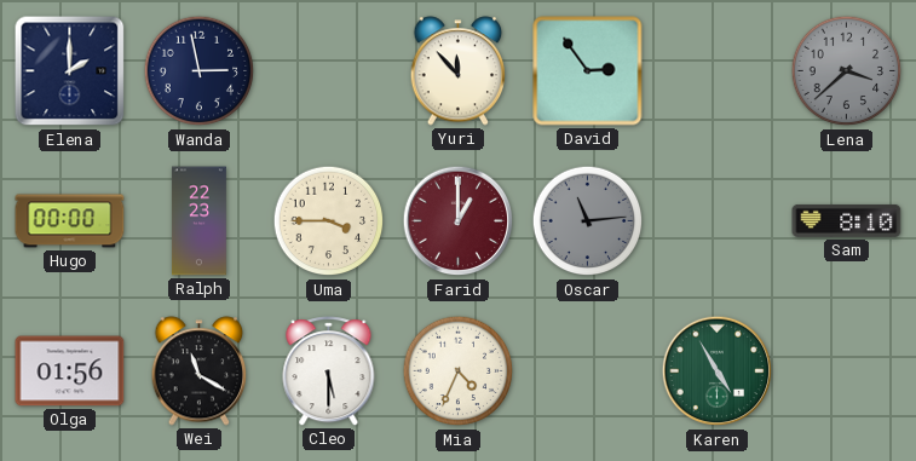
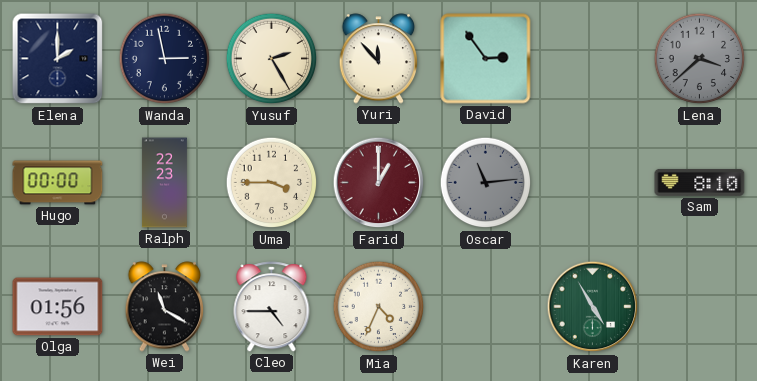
Yusuf: none -> 2:25
Cleo: 5:30 -> 4:45
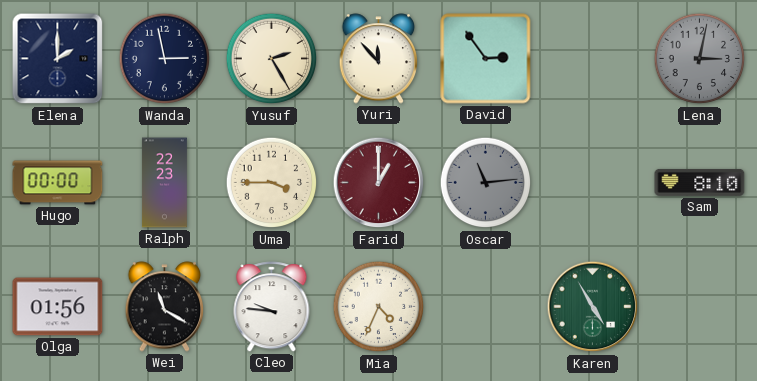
Lena: 3:38 -> 3:02
Cleo: 4:45 -> 9:46
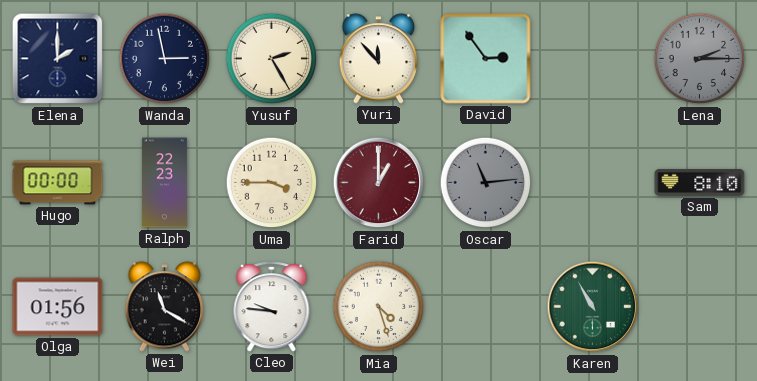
Lena: 3:02 -> 2:15
Mia: 4:34 -> 4:27
Karen: 4:55 -> 10:55
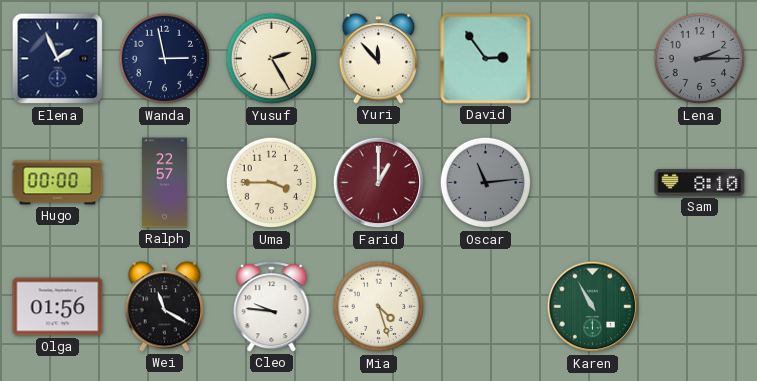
Elena: 2:00 -> 1:56
Ralph: 22:23 -> 22:57
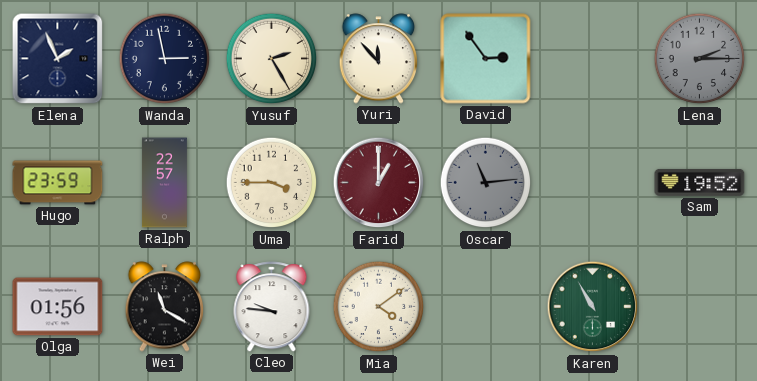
Hugo: 00:00 -> 23:59
Sam: 8:10 -> 19:52
Mia: 4:27 -> 4:09
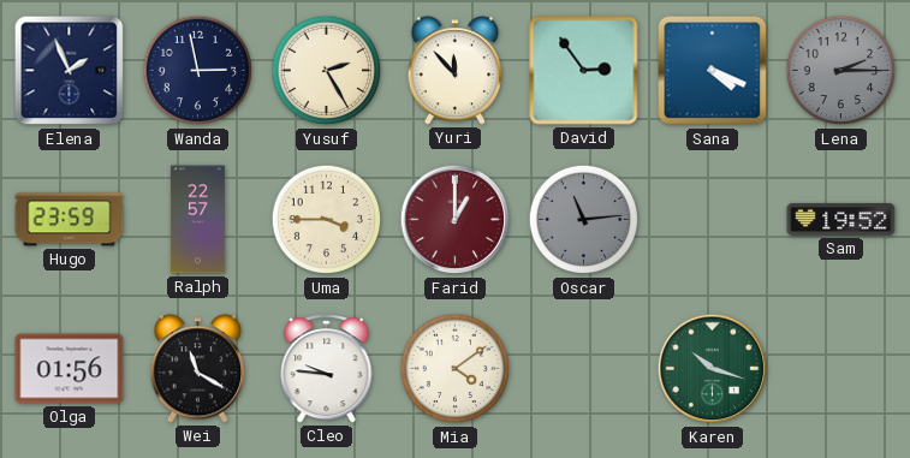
Sana: none -> 4:19
Karen: 10:55 -> 10:18
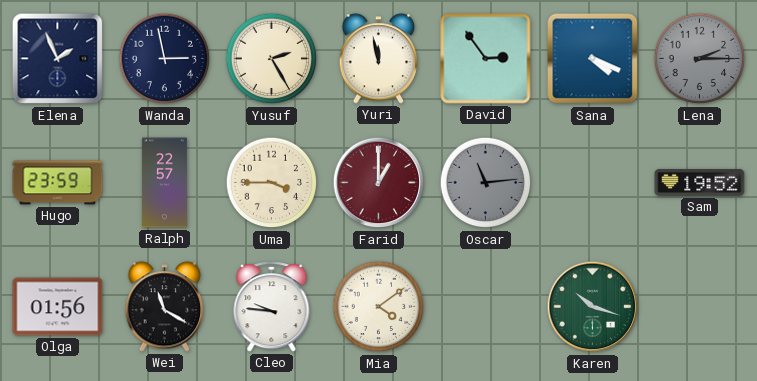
Yuri: 11:53 -> 11:58
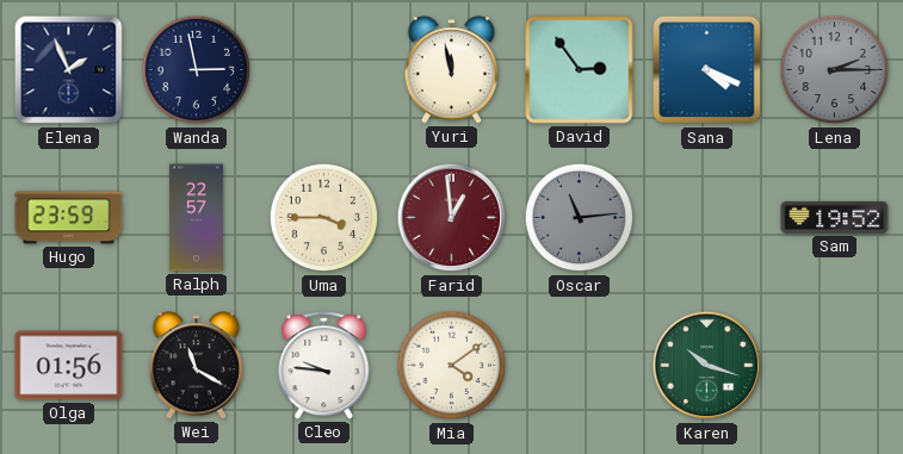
Yusuf: 2:25 -> none
Farid: 1:00 -> 12:59
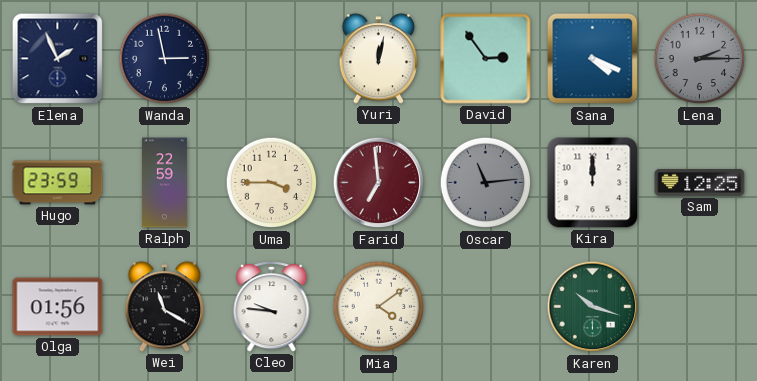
Yuri: 11:58 -> 12:02
Ralph: 22:57 -> 22:59
Farid: 12:59 -> 6:59
Kira: none -> 12:00
Sam: 19:52 -> 12:25
